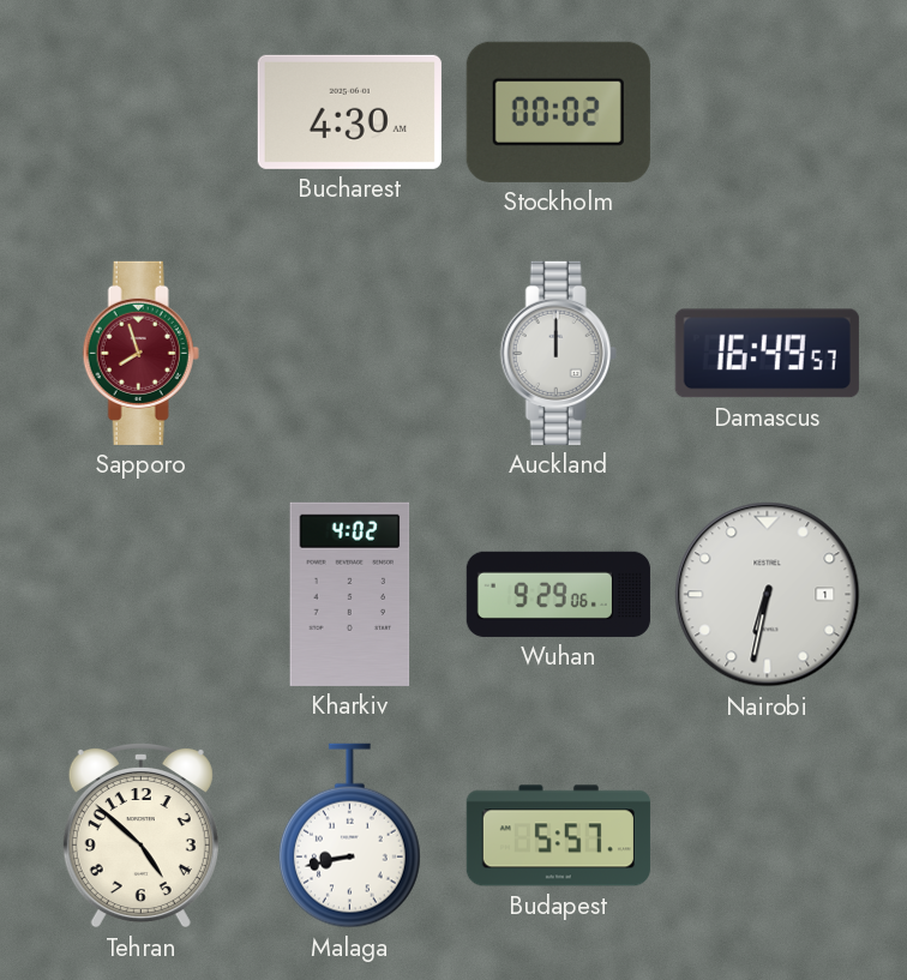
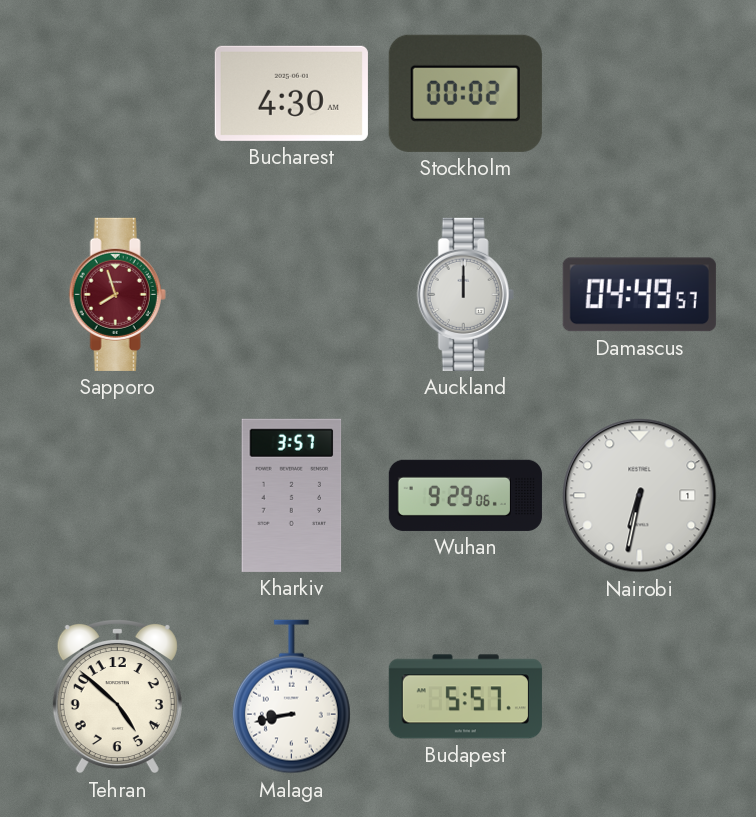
Damascus: 16:49 -> 04:49
Kharkiv: 4:02 -> 3:57
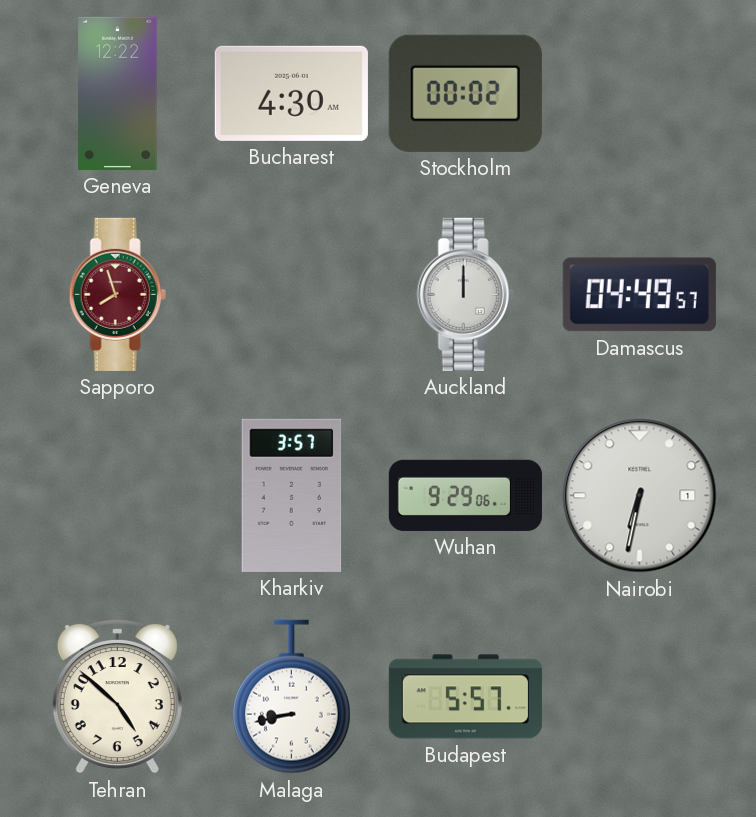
Geneva: none -> 12:22
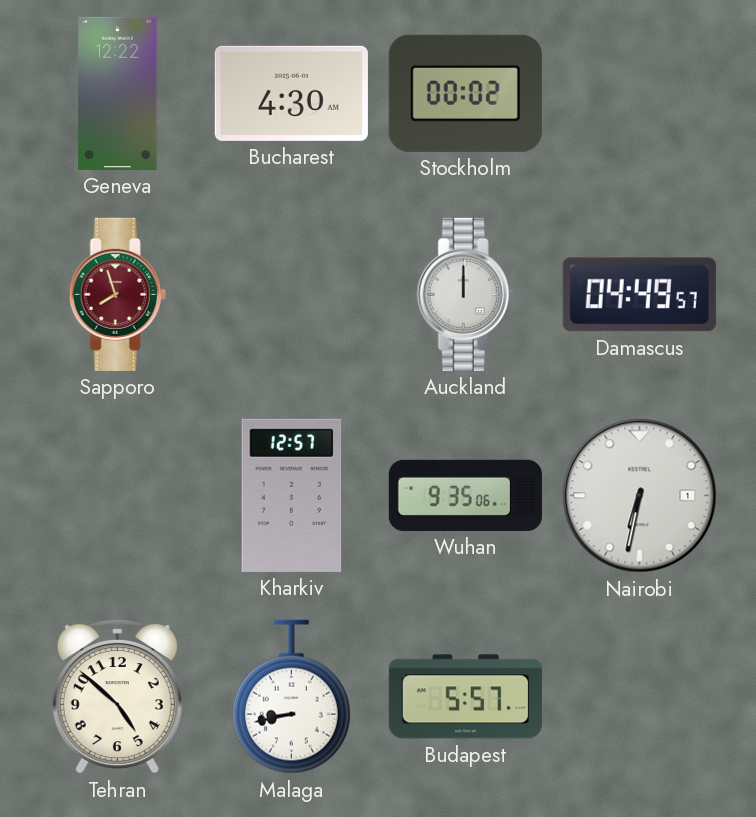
Kharkiv: 3:57 -> 12:57
Wuhan: 9:29 -> 9:35
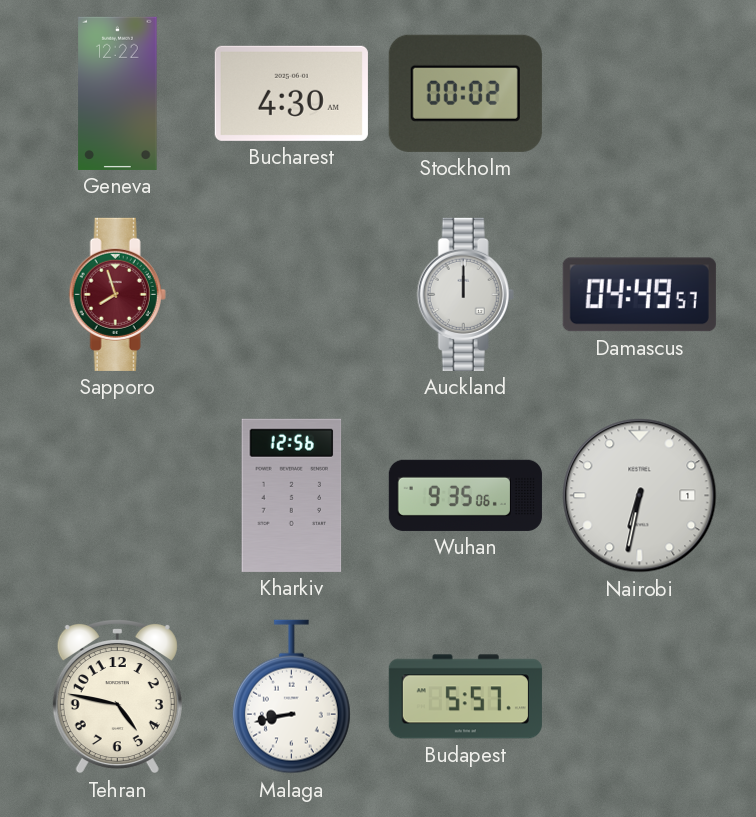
Kharkiv: 12:57 -> 12:56
Tehran: 4:52 -> 4:47
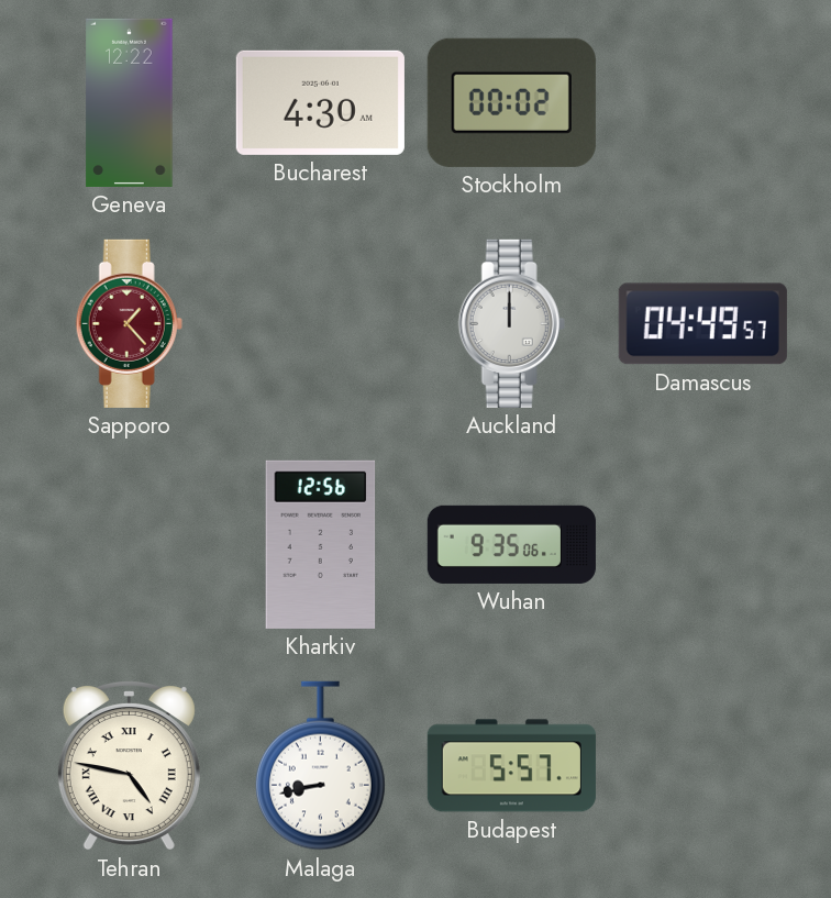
Sapporo: 7:57 -> 1:23
Nairobi: 6:32 -> none
Tehran numerals: Arabic -> Roman
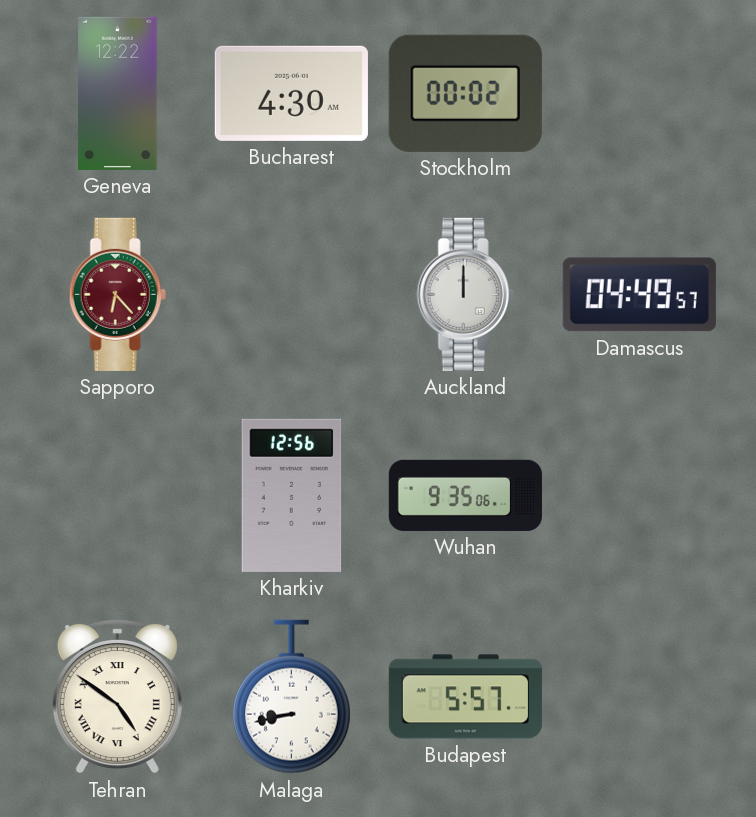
Sapporo: 1:23 -> 6:23
Tehran: 4:47 -> 4:51
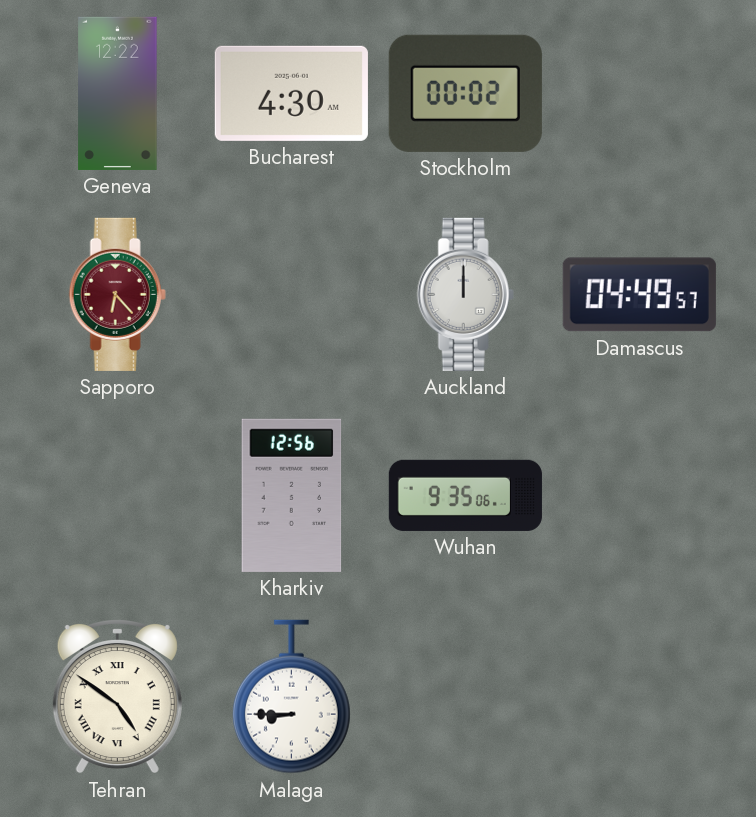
Malaga: 8:43 -> 8:45
Budapest: 5:57 -> none
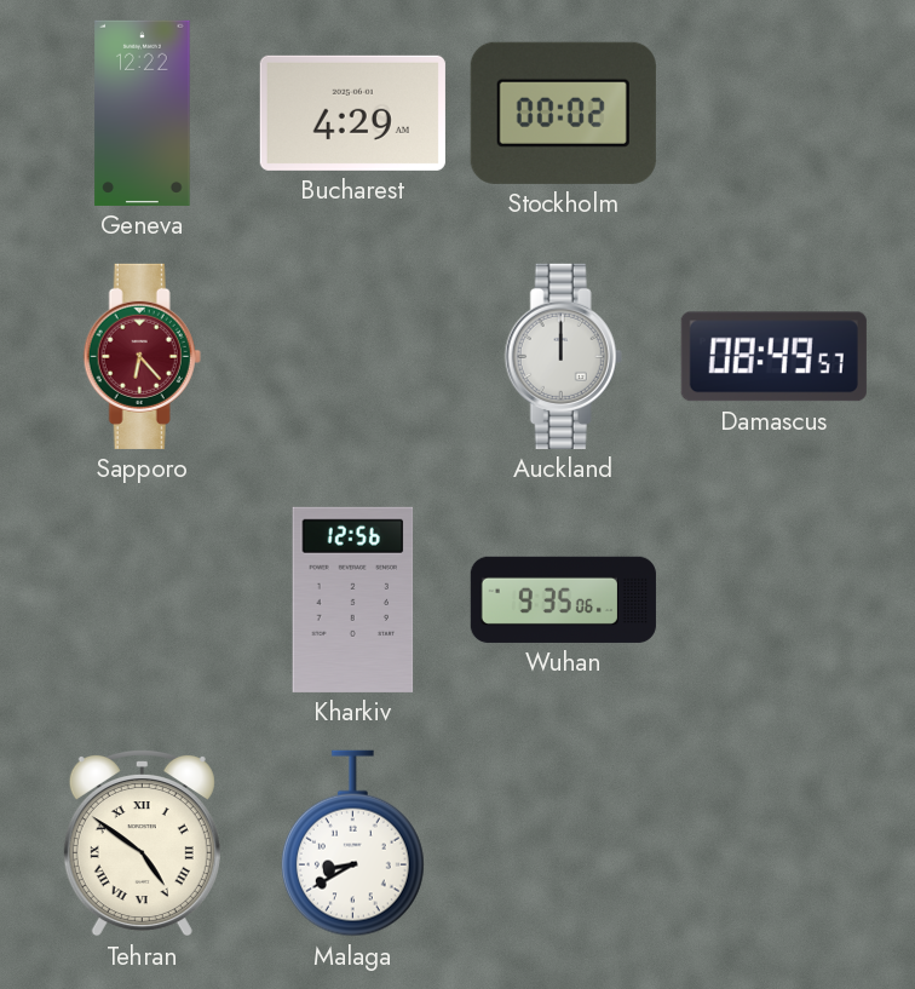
Bucharest: 4:30 -> 4:29
Damascus: 04:49 -> 08:49
Malaga: 8:45 -> 8:40
